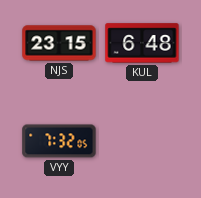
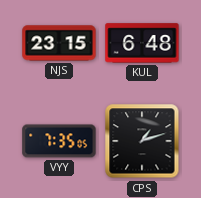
VYY: 7:32 -> 7:35
CPS: none -> 1:12
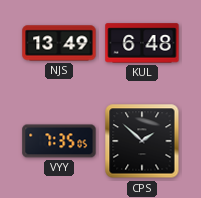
NJS: 23:15 -> 13:49
CPS: 1:12 -> 1:52
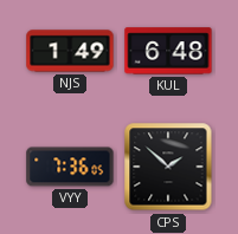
NJS: 13:49 -> 1:49
VYY: 7:35 -> 7:36
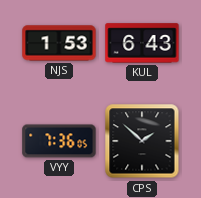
NJS: 1:49 -> 1:53
KUL: 6:48 -> 6:43
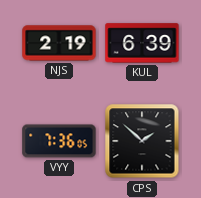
NJS: 1:53 -> 2:19
KUL: 6:43 -> 6:39
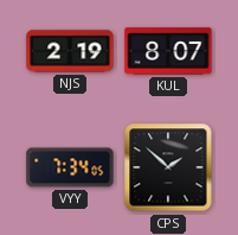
KUL: 6:39 -> 8:07
VYY: 7:36 -> 7:34
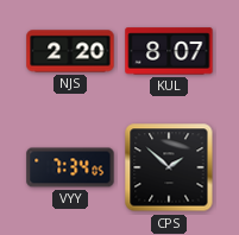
NJS: 2:19 -> 2:20
